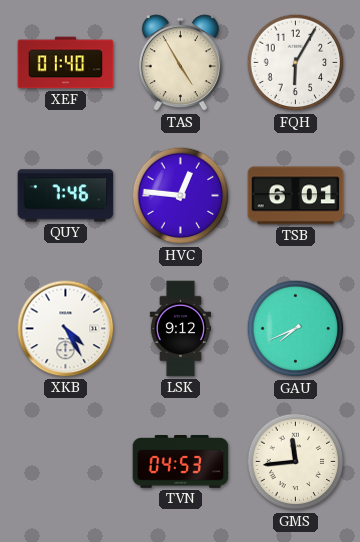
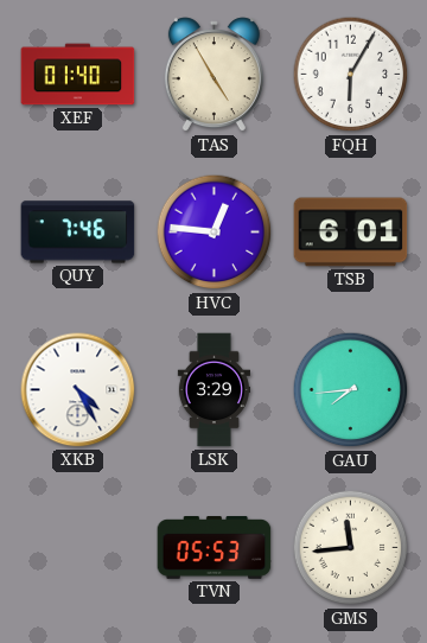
LSK: 9:12 -> 3:29
GAU: 7:41 -> 7:44
TVN: 04:53 -> 05:53
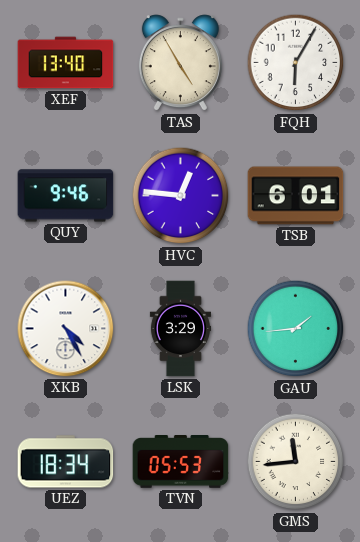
XEF: 01:40 -> 13:40
QUY: 7:46 -> 9:46
GAU: 7:44 -> 1:44
UEZ: none -> 18:34
